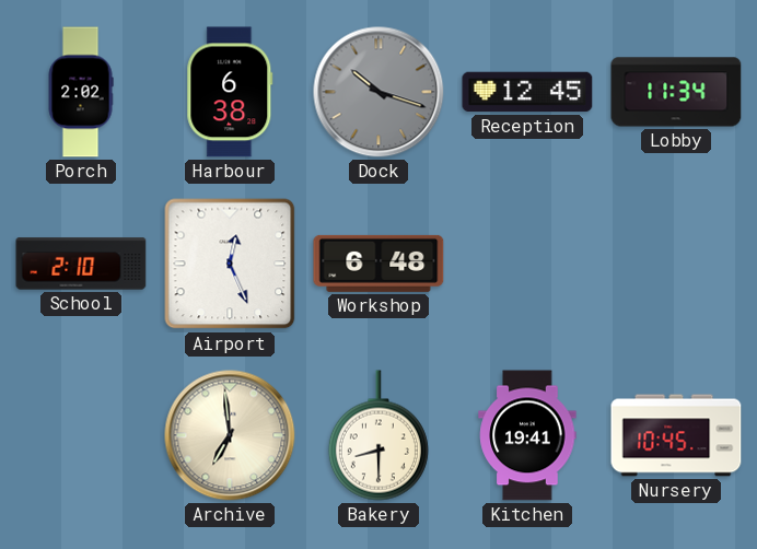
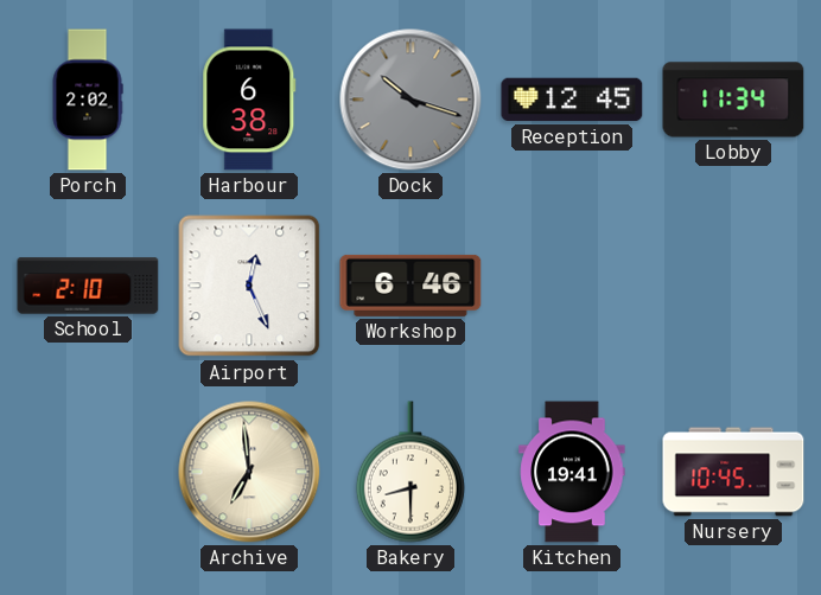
Workshop: 6:48 -> 6:46
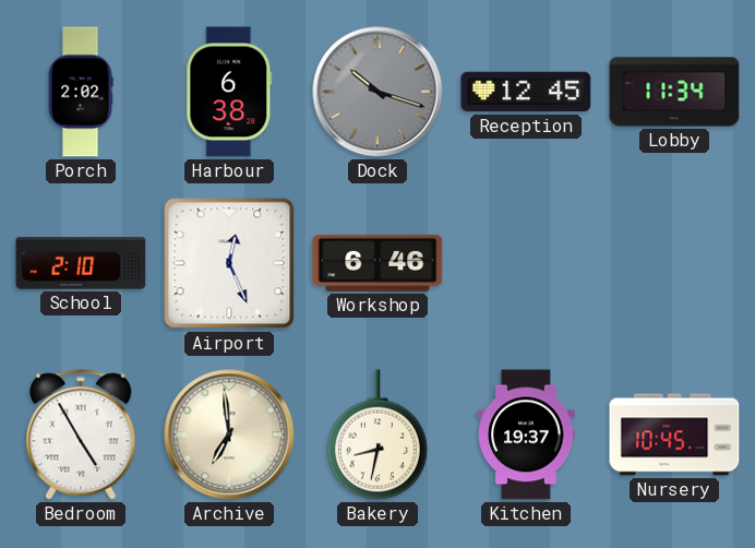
Bedroom: none -> 4:55
Bakery: 8:30 -> 8:32
Kitchen: 19:41 -> 19:37
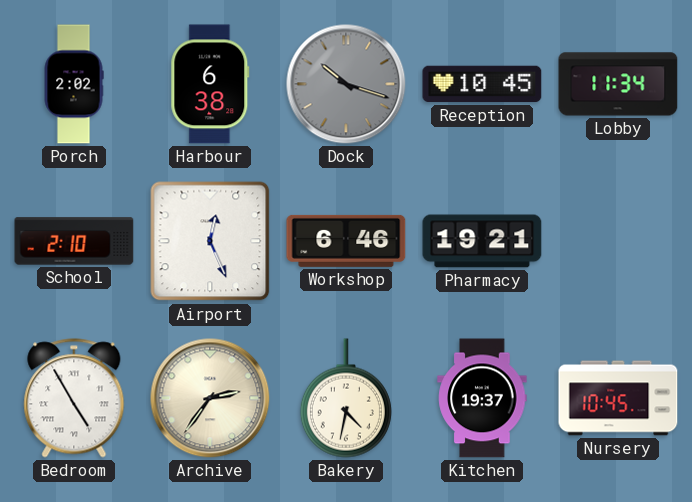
Reception: 12:45 -> 10:45
Pharmacy: none -> 19:21
Archive: 6:59 -> 2:36
Bakery: 8:32 -> 4:32
